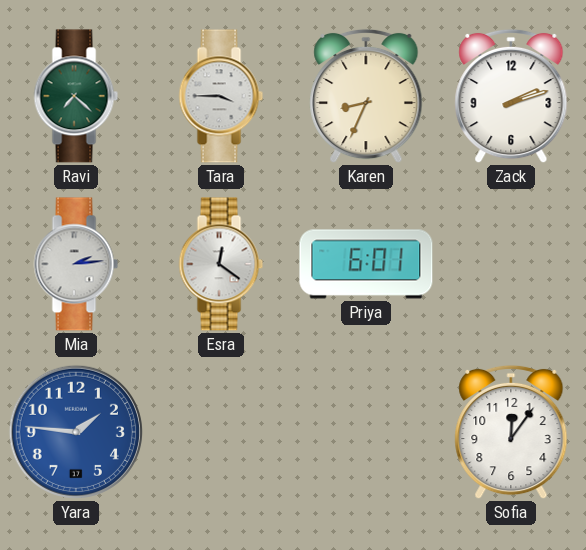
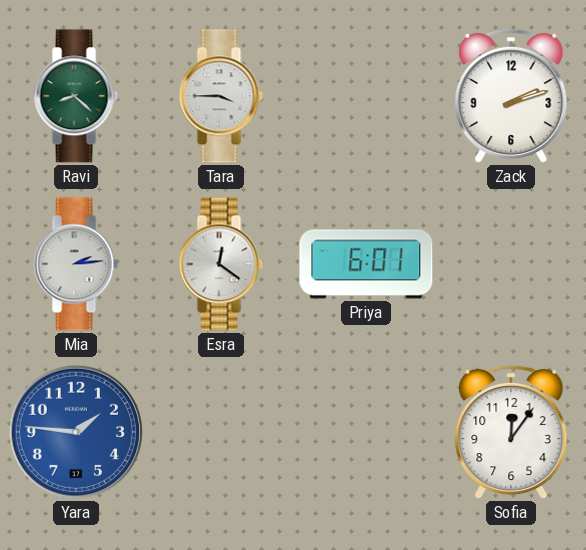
Ravi: 7:22 -> 8:22
Karen: 8:34 -> none
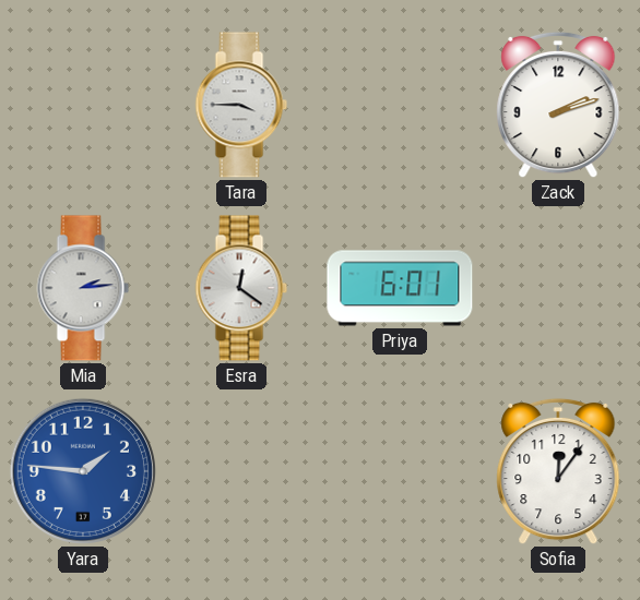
Ravi: 8:22 -> none
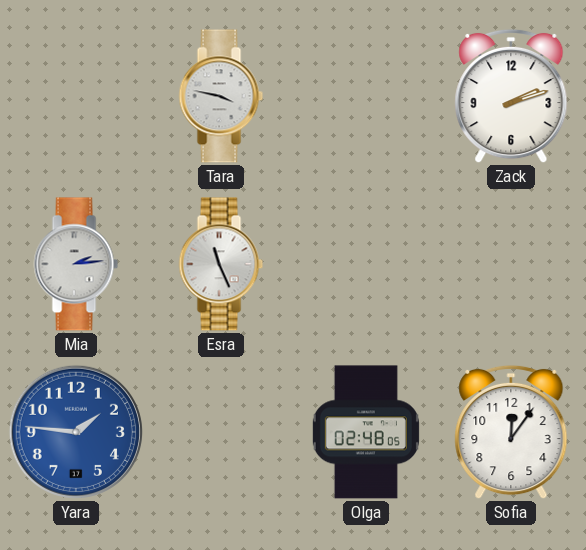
Tara: 3:45 -> 3:47
Esra: 12:21 -> 11:26
Priya: 6:01 -> none
Olga: none -> 02:48
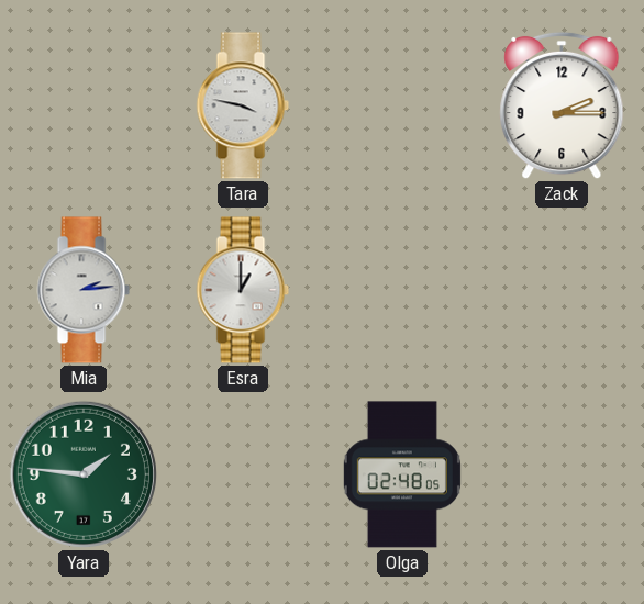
Zack: 2:12 -> 2:15
Esra: 11:26 -> 1:00
Yara dial: blue -> green
Sofia: 12:06 -> none
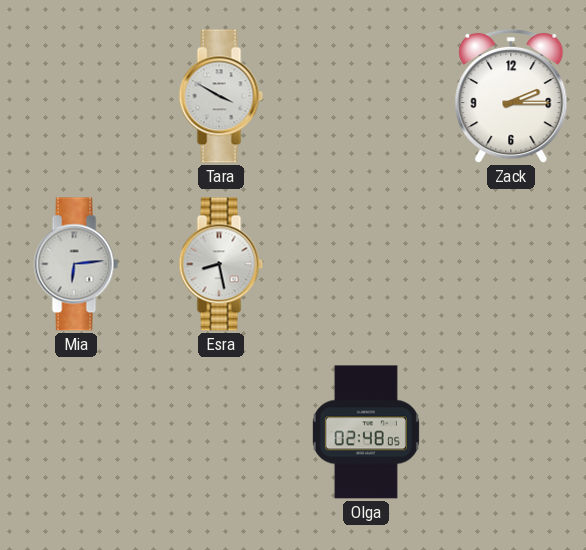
Tara: 3:47 -> 3:50
Mia: 2:14 -> 6:14
Esra: 1:00 -> 8:28
Yara: 1:46 -> none
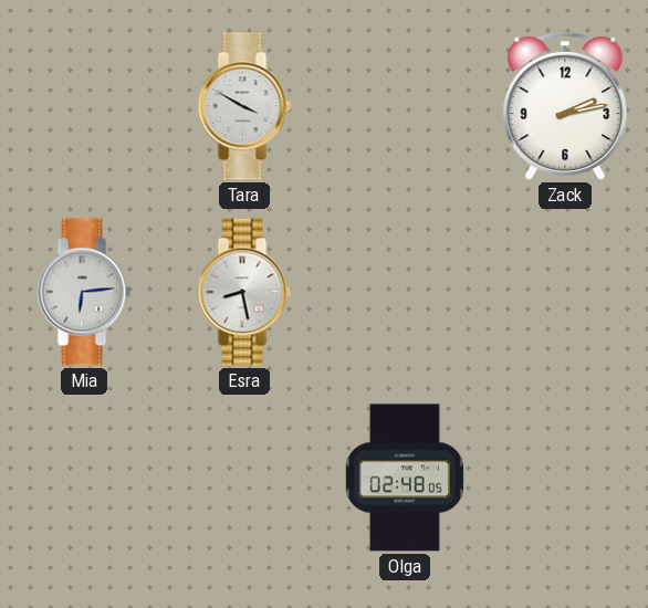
Zack: 2:15 -> 2:13
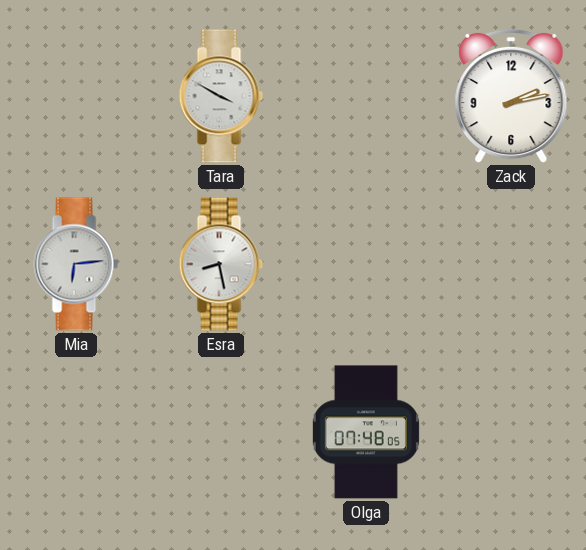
Olga: 02:48 -> 07:48
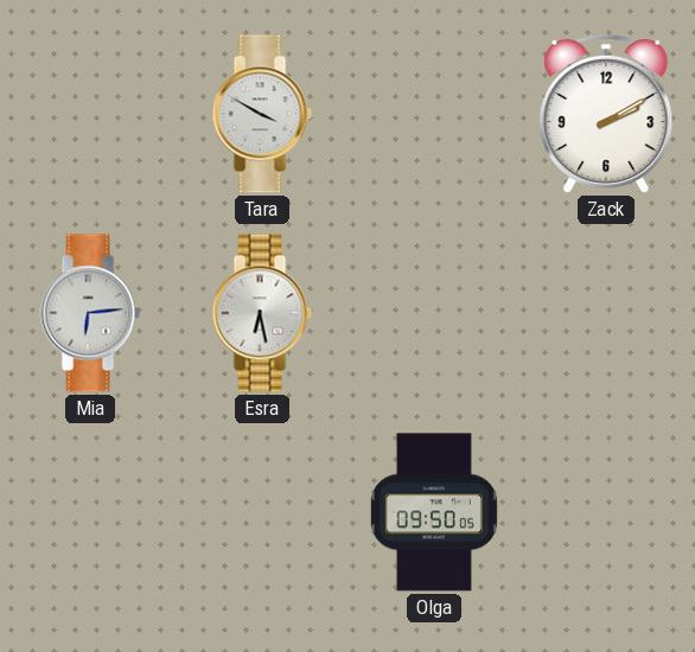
Zack: 2:13 -> 2:10
Esra: 8:28 -> 6:28
Olga: 07:48 -> 09:50
